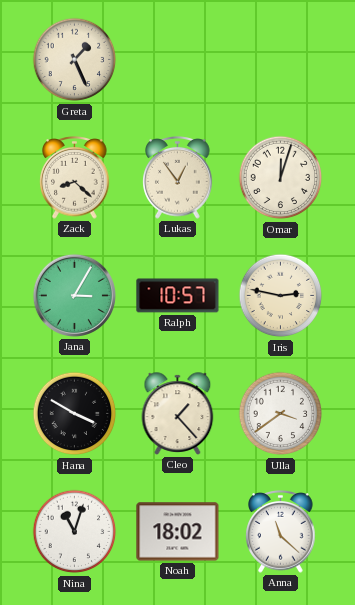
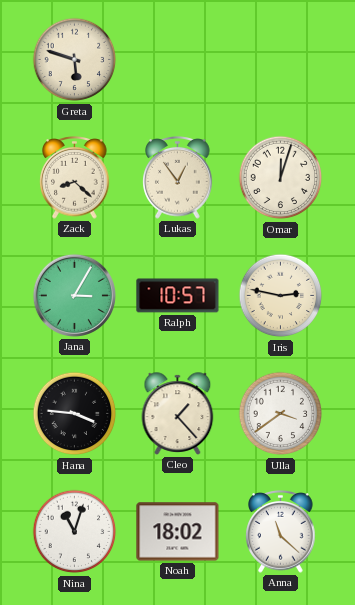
Greta: 1:26 -> 5:48
Hana: 3:50 -> 3:46
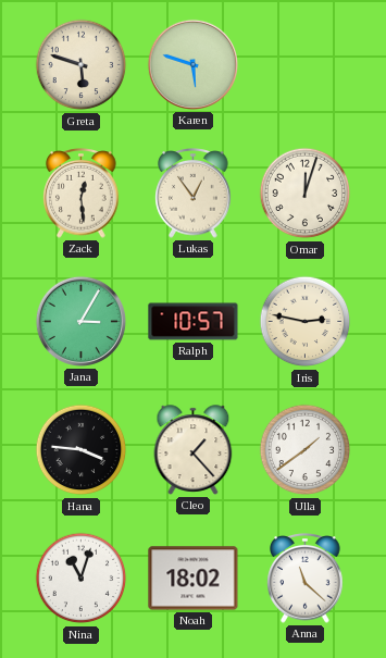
Karen: none -> 5:48
Zack: 8:22 -> 12:29
Ulla: 3:39 -> 1:39
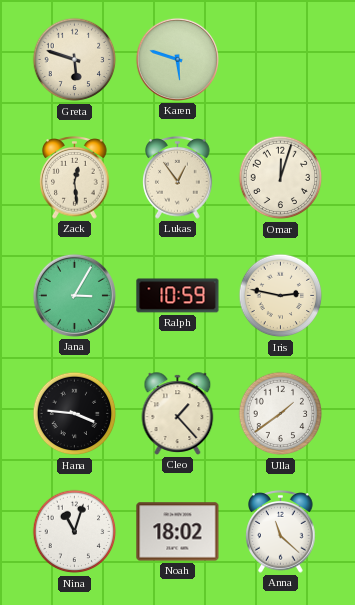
Ralph: 10:57 -> 10:59
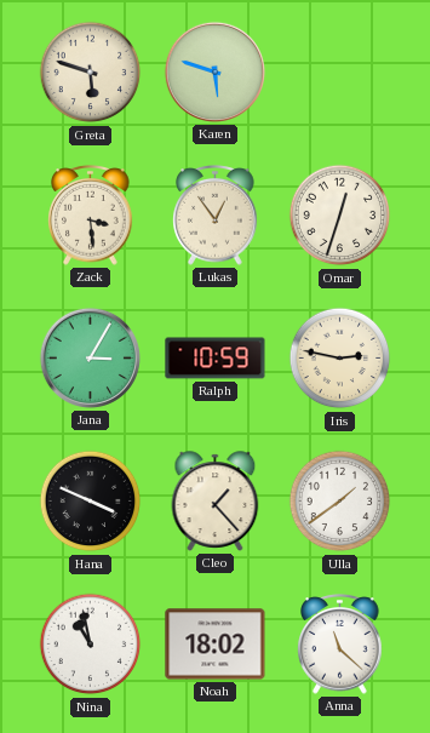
Zack: 12:29 -> 3:29
Omar: 12:03 -> 12:33
Hana: 3:46 -> 3:49
Nina: 11:03 -> 10:58
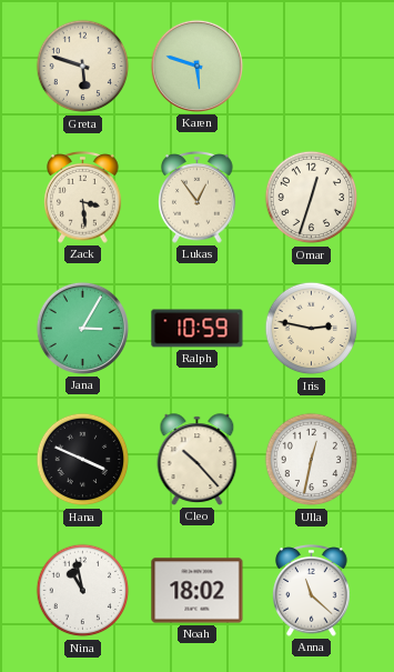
Cleo: 1:23 -> 10:23
Ulla: 1:39 -> 12:32
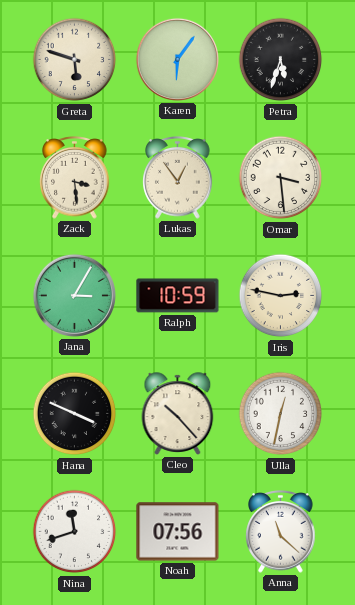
Karen: 5:48 -> 6:06
Petra: none -> 5:33
Omar: 12:33 -> 3:29
Nina: 10:58 -> 11:42
Noah: 18:02 -> 07:56
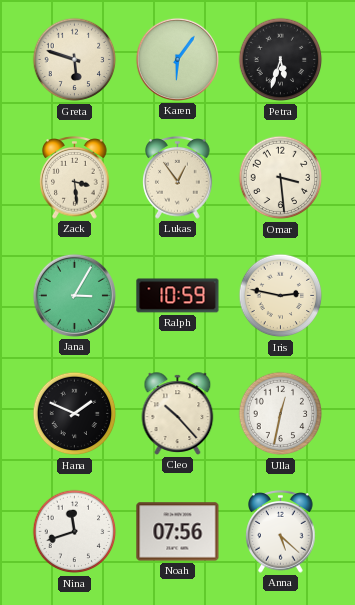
Hana: 3:49 -> 1:49
Anna: 11:22 -> 5:22
